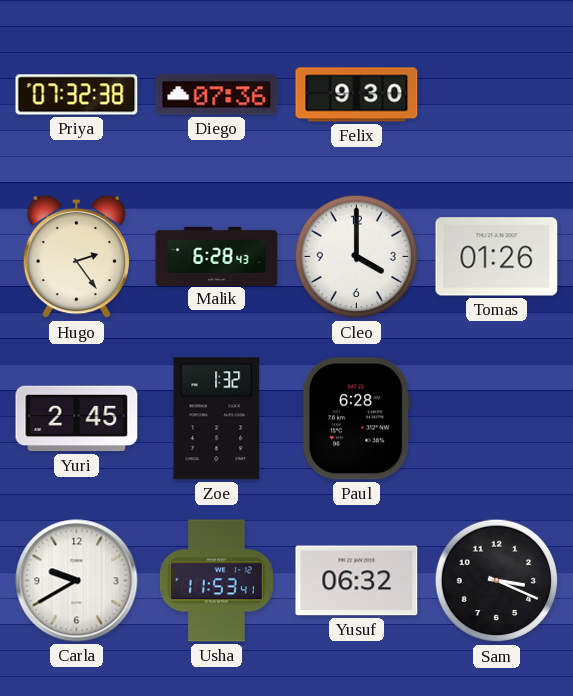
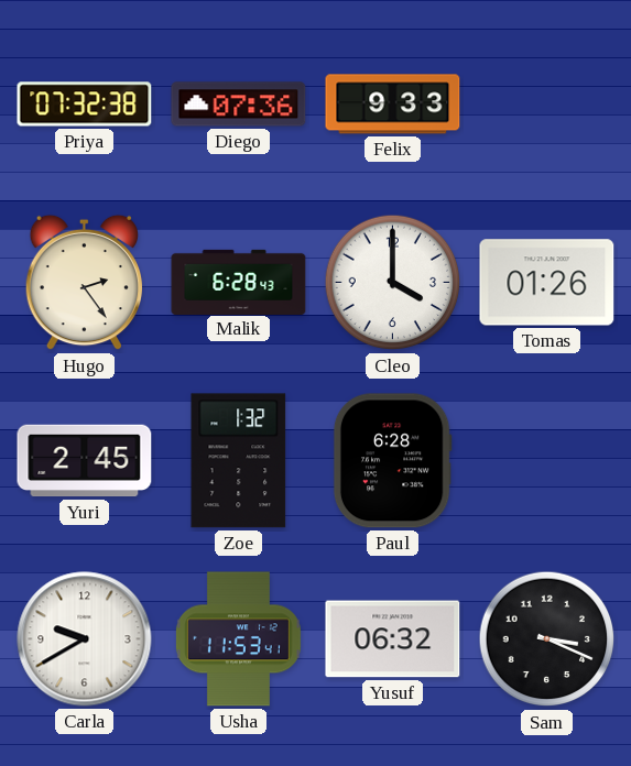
Felix: 9:30 -> 9:33
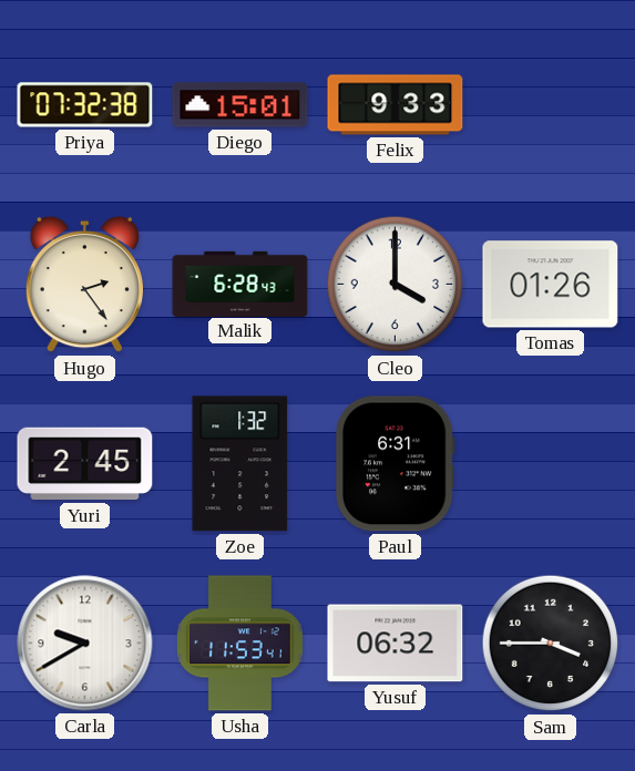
Diego: 07:36 -> 15:01
Paul: 6:28 -> 6:31
Sam: 3:19 -> 3:45
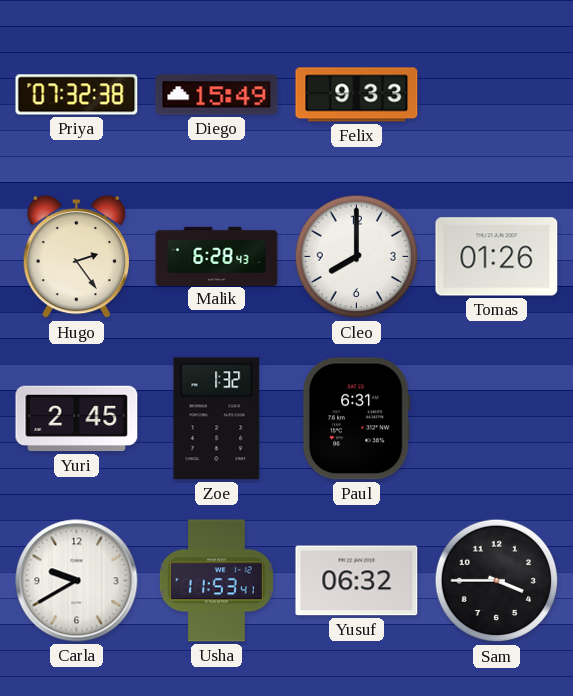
Diego: 15:01 -> 15:49
Cleo: 4:00 -> 8:00
